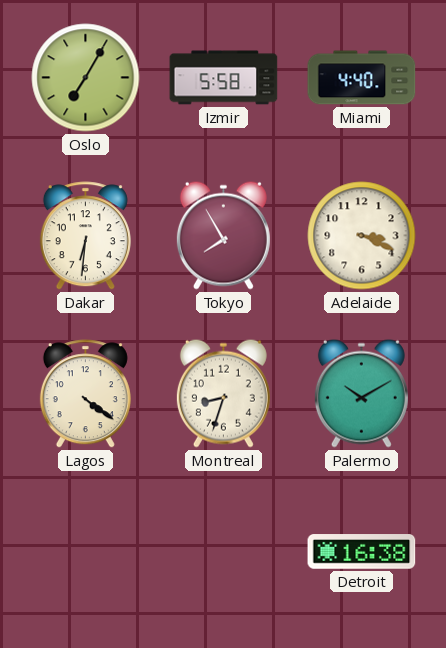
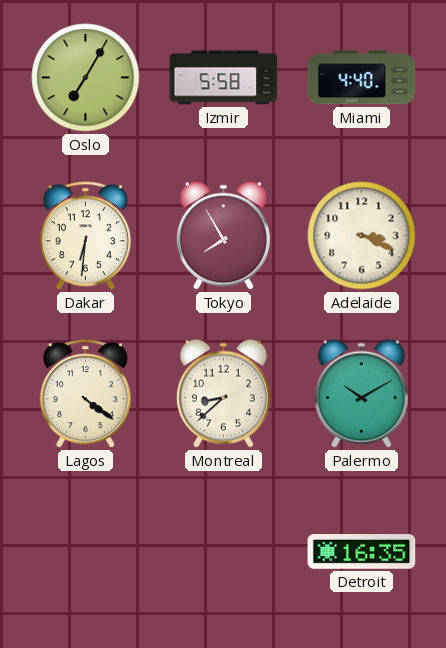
Montreal: 8:33 -> 8:38
Detroit: 16:38 -> 16:35
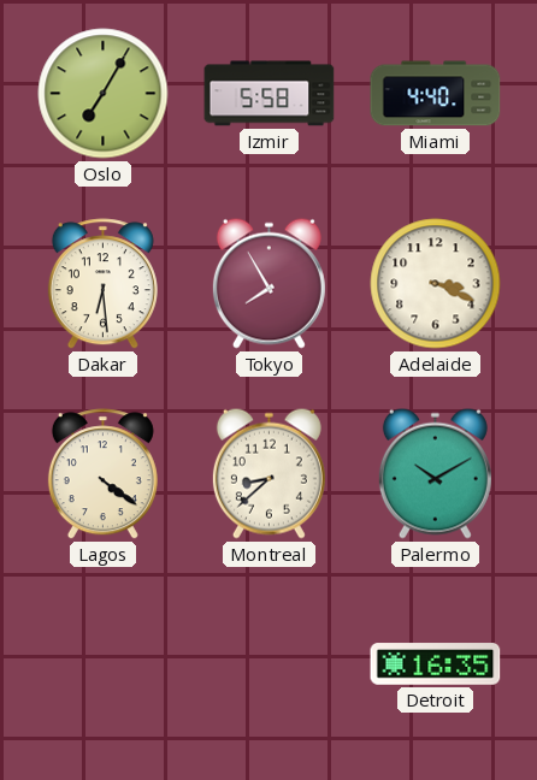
Dakar: 6:31 -> 6:29
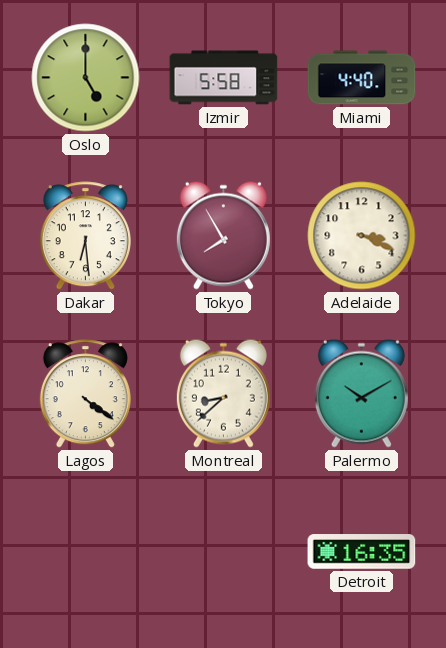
Oslo: 7:05 -> 5:00
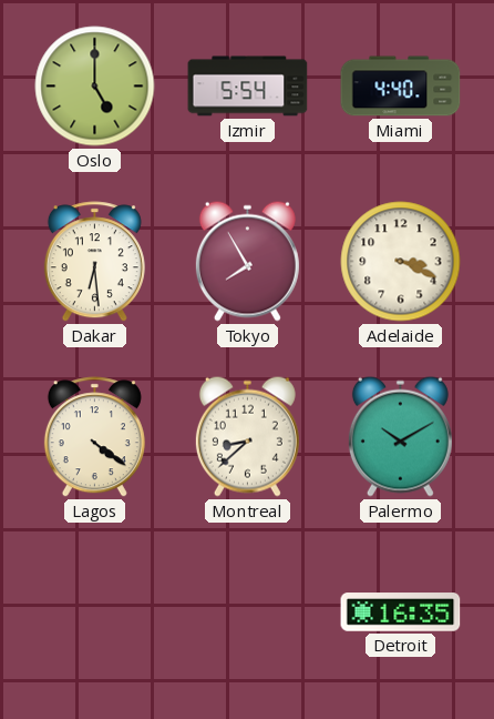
Izmir: 5:58 -> 5:54
